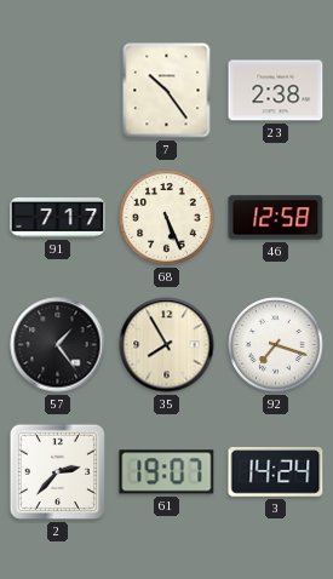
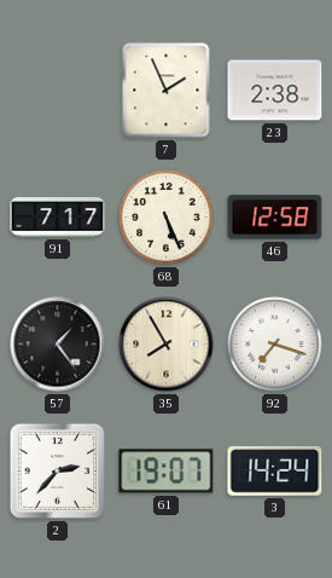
7: 10:24 -> 1:56
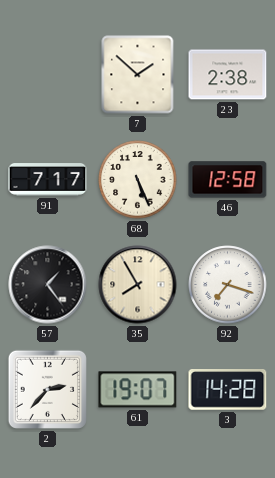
7: 1:56 -> 1:52
3: 14:24 -> 14:28
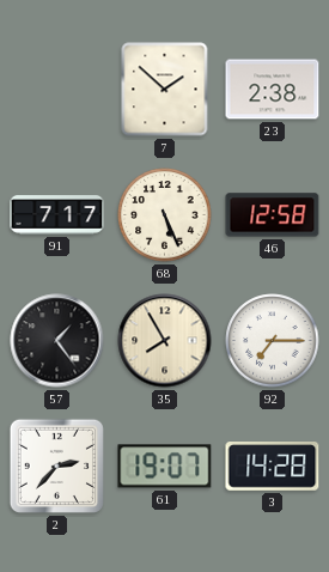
92: 7:18 -> 7:15
